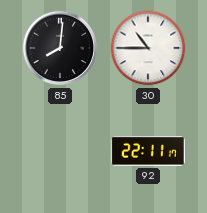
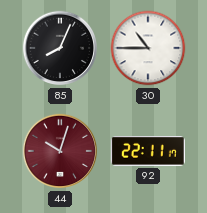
85: 8:01 -> 8:04
44: none -> 10:03
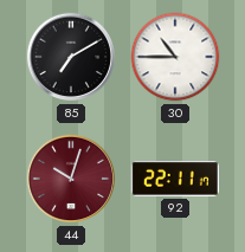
85: 8:04 -> 7:10
